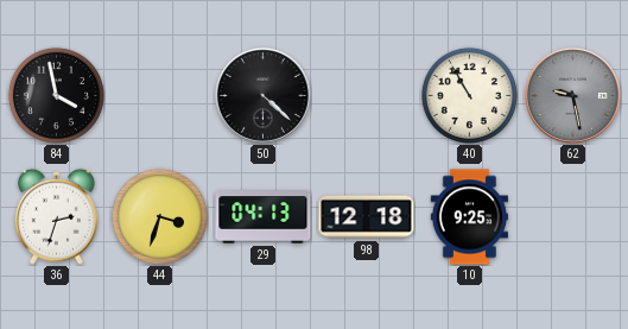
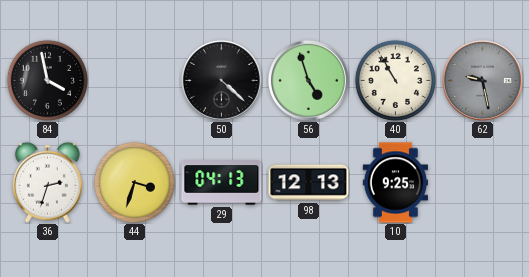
56: none -> 4:57
98: 12:18 -> 12:13
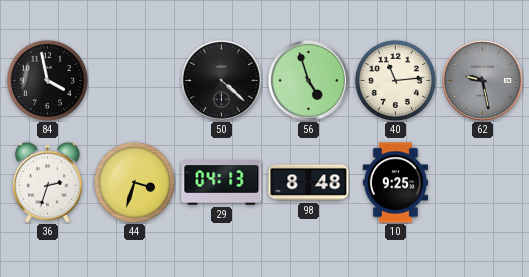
40: 10:55 -> 11:14
98: 12:13 -> 8:48
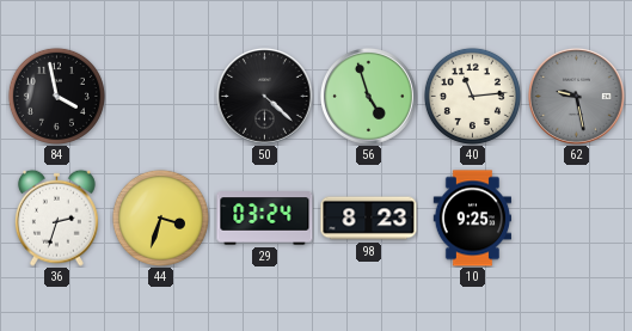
29: 04:13 -> 03:24
98: 8:48 -> 8:23
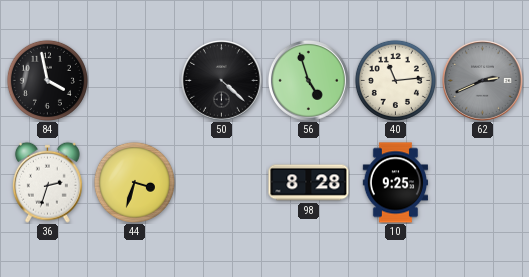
62: 9:28 -> 2:41
29: 03:24 -> none
98: 8:23 -> 8:28
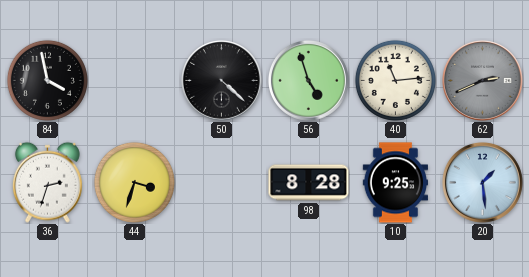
20: none -> 1:29
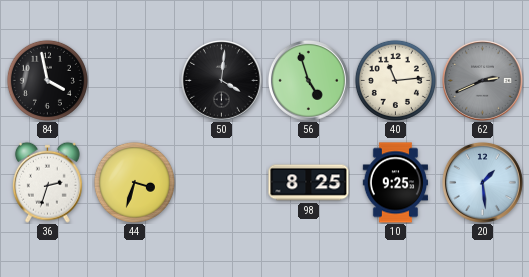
50: 4:22 -> 4:01
98: 8:28 -> 8:25
